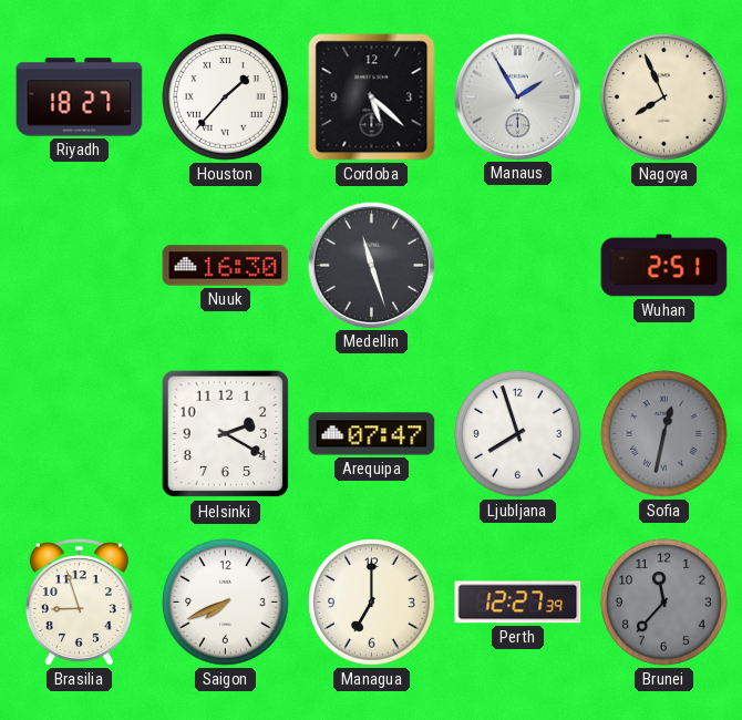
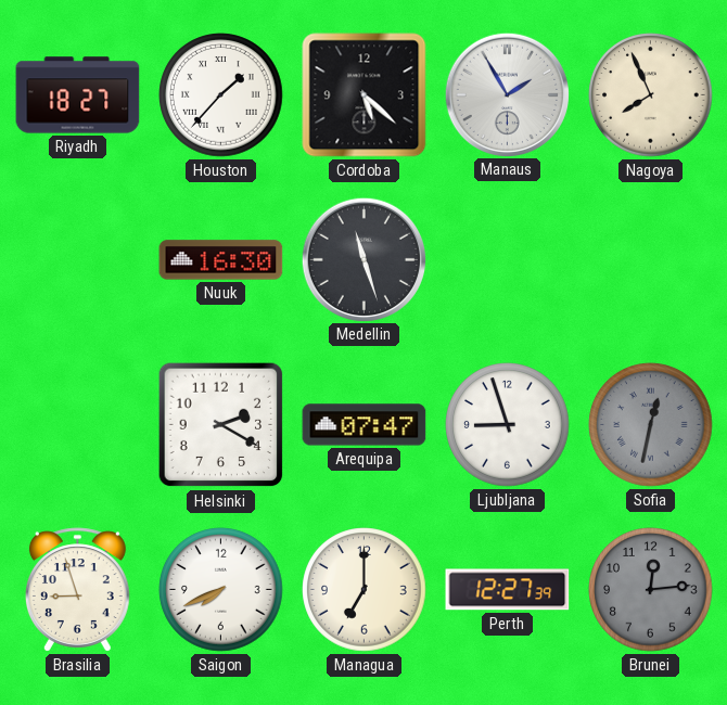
Wuhan: 2:51 -> none
Ljubljana: 7:57 -> 8:57
Brunei: 11:37 -> 12:14
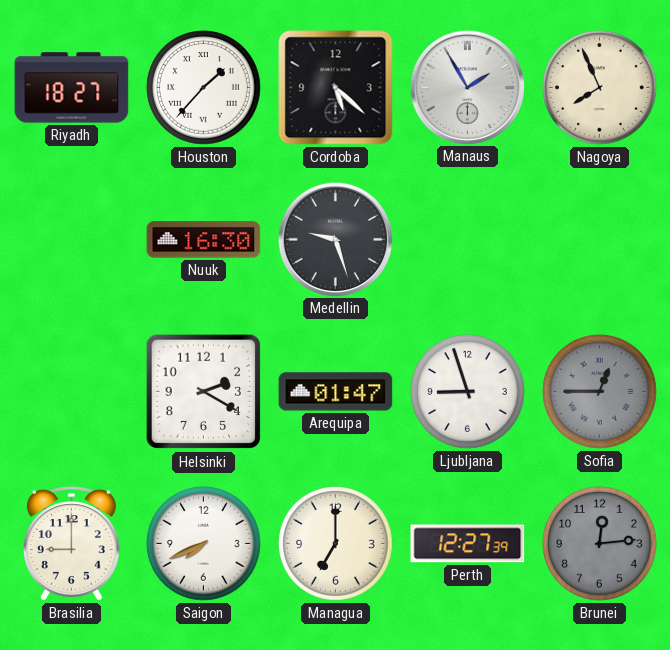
Medellin: 11:27 -> 9:27
Arequipa: 07:47 -> 01:47
Sofia: 12:32 -> 12:45
Brasilia: 8:57 -> 9:00
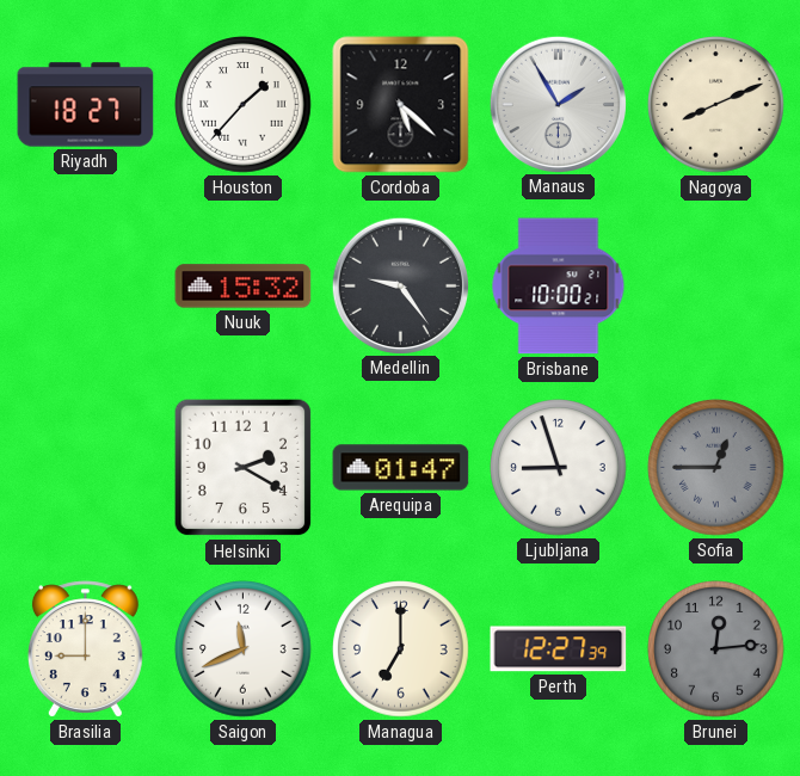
Nagoya: 7:56 -> 8:11
Nuuk: 16:30 -> 15:32
Medellin: 9:27 -> 9:24
Brisbane: none -> 10:00
Saigon: 7:41 -> 11:41
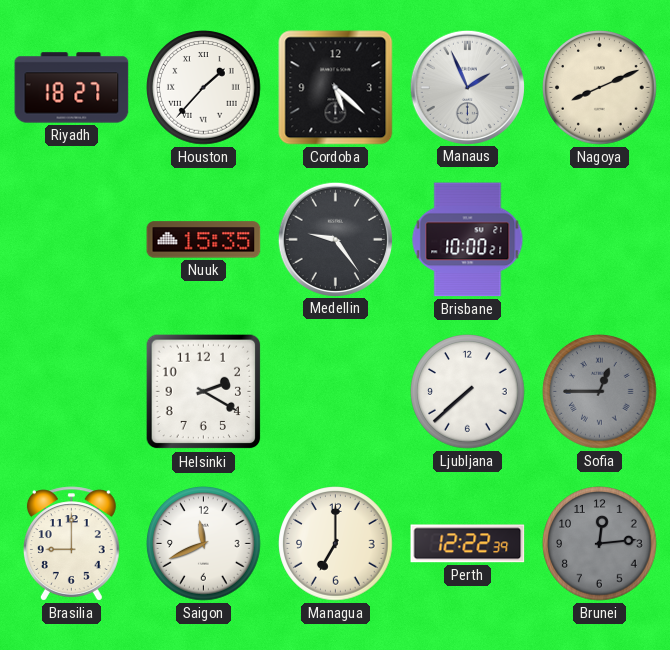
Manaus: 1:55 -> 1:56
Nuuk: 15:32 -> 15:35
Arequipa: 01:47 -> none
Ljubljana: 8:57 -> 7:38
Perth: 12:27 -> 12:22
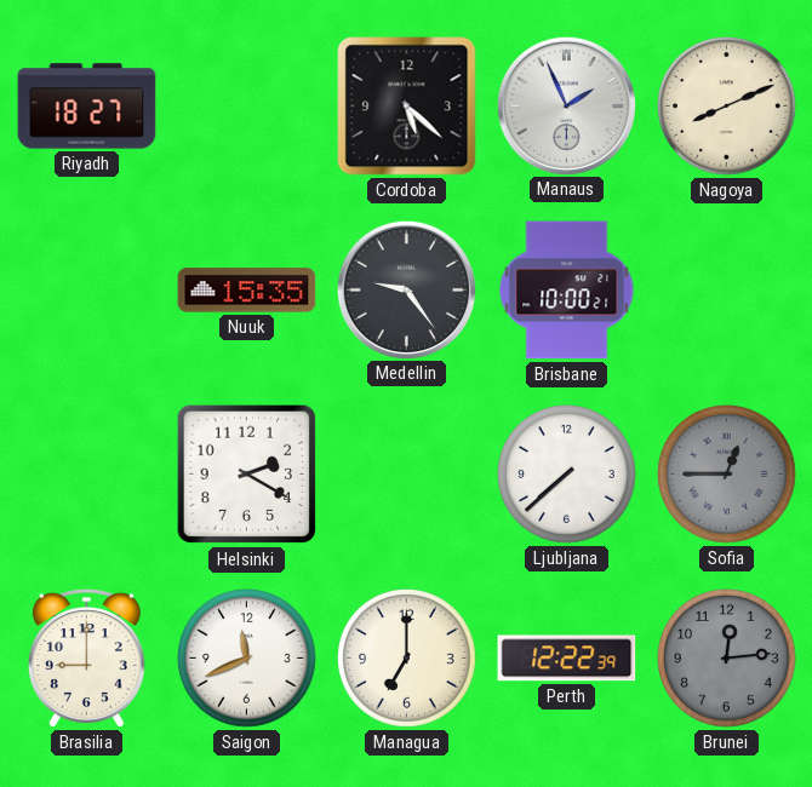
Houston: 1:37 -> none
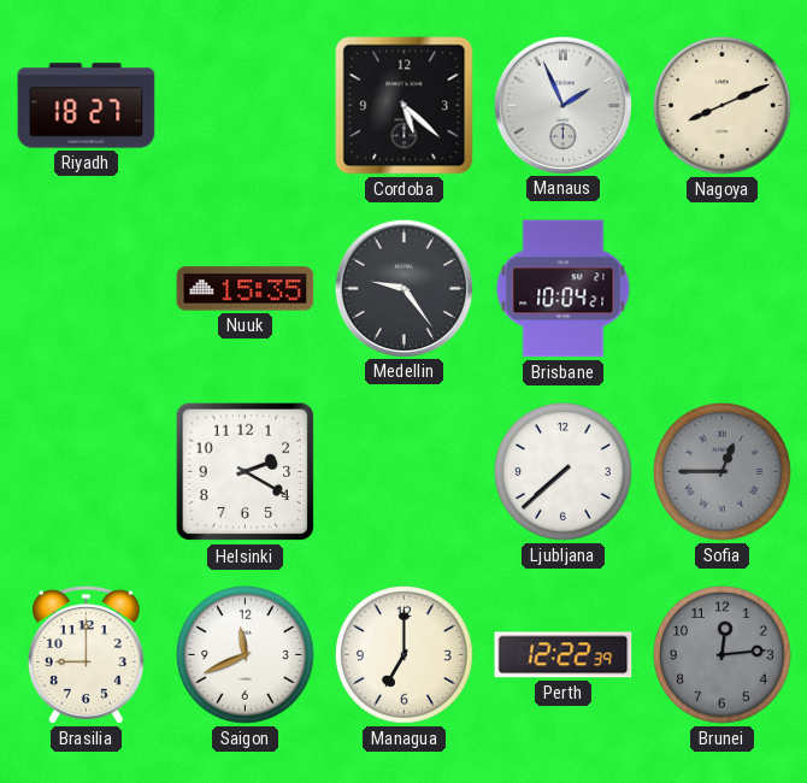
Brisbane: 10:00 -> 10:04
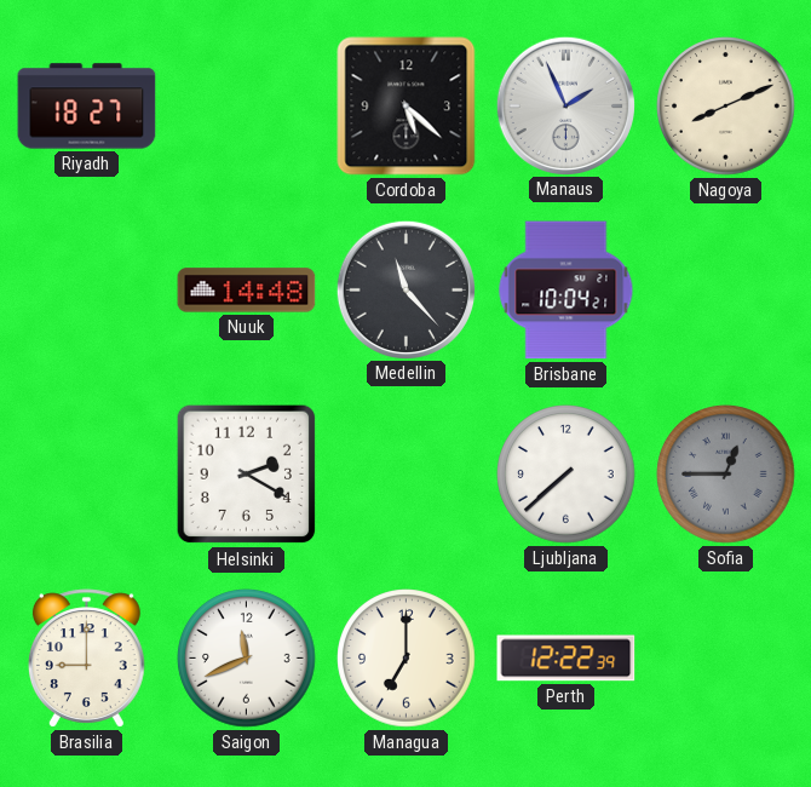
Nuuk: 15:35 -> 14:48
Medellin: 9:24 -> 11:23
Brunei: 12:14 -> none
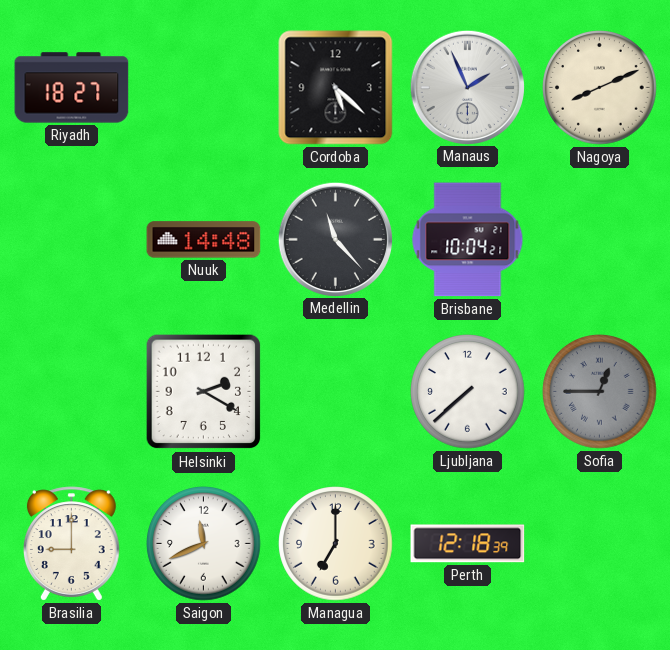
Perth: 12:22 -> 12:18
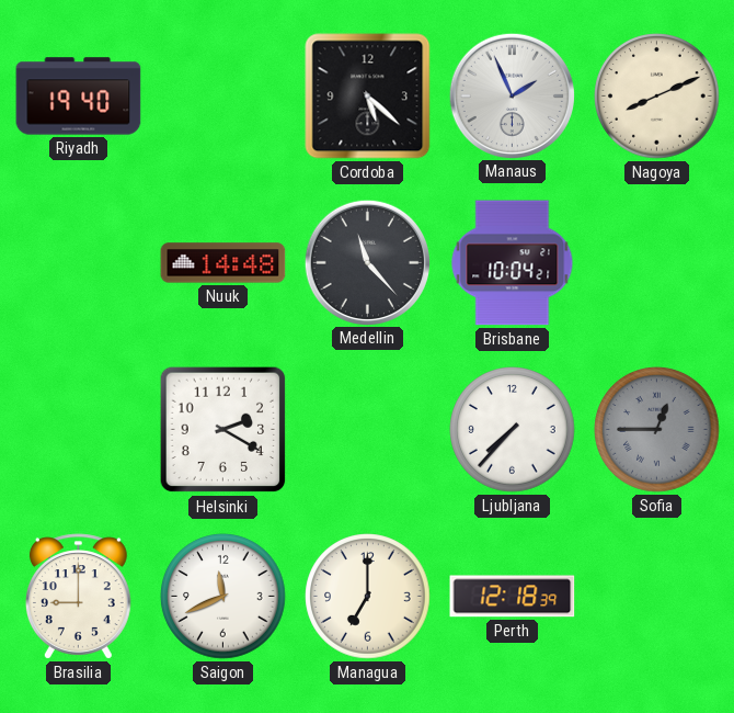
Riyadh: 18:27 -> 19:40
Ljubljana: 7:38 -> 7:37
